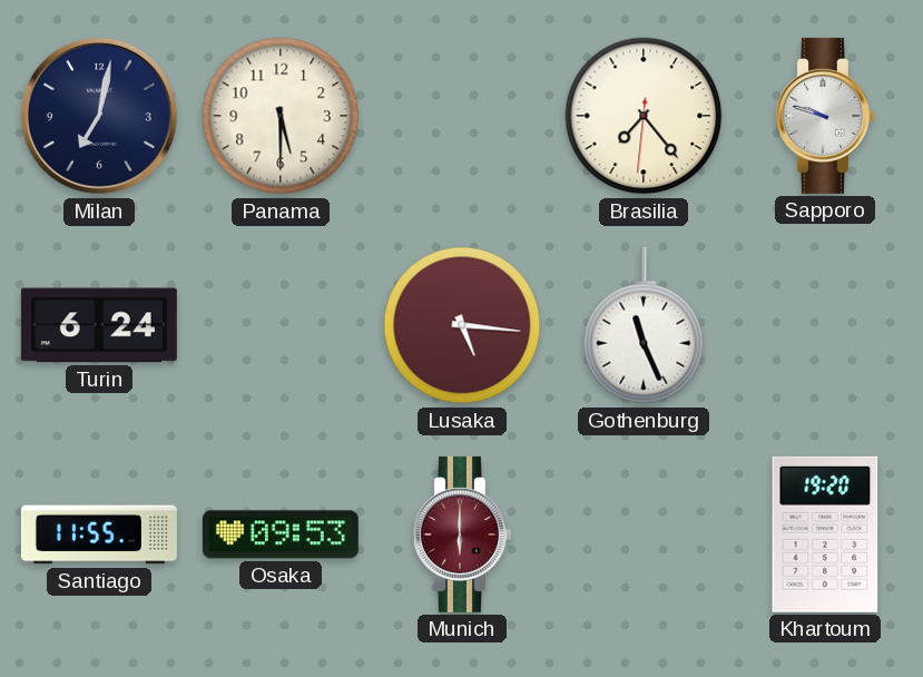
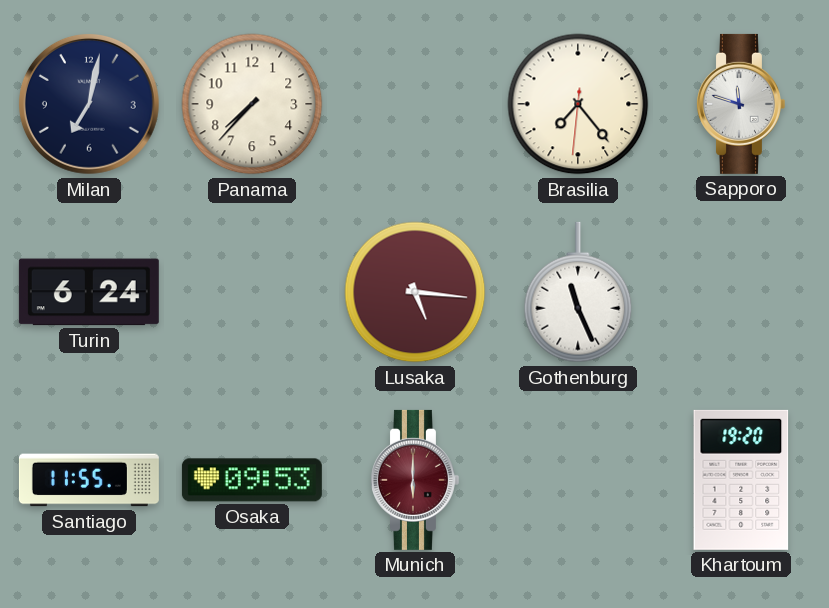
Panama: 5:30 -> 7:37
Sapporo: 9:48 -> 11:48
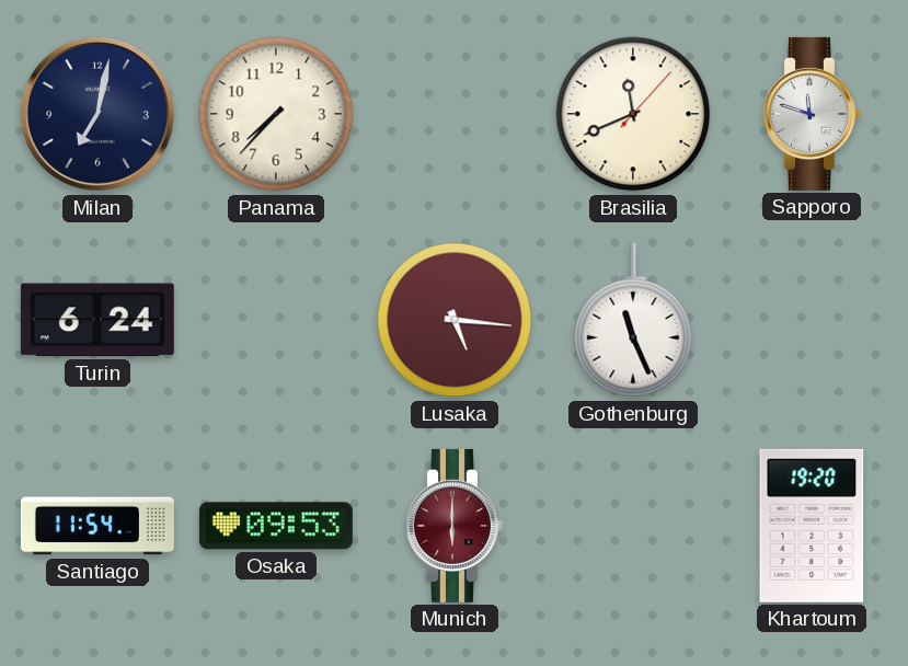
Brasilia: 7:23 -> 11:41
Santiago: 11:55 -> 11:54
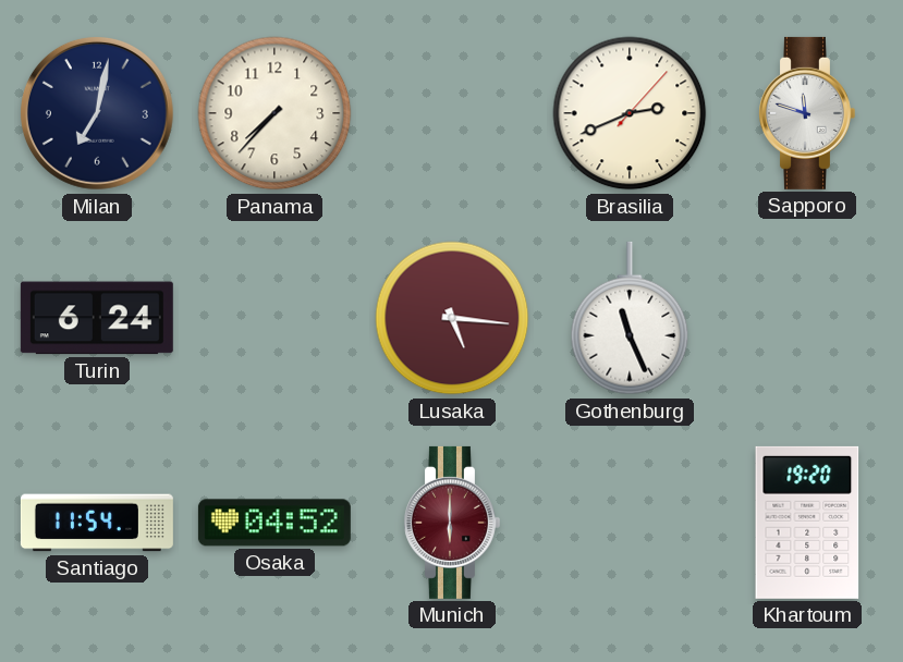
Brasilia: 11:41 -> 2:41
Osaka: 09:53 -> 04:52
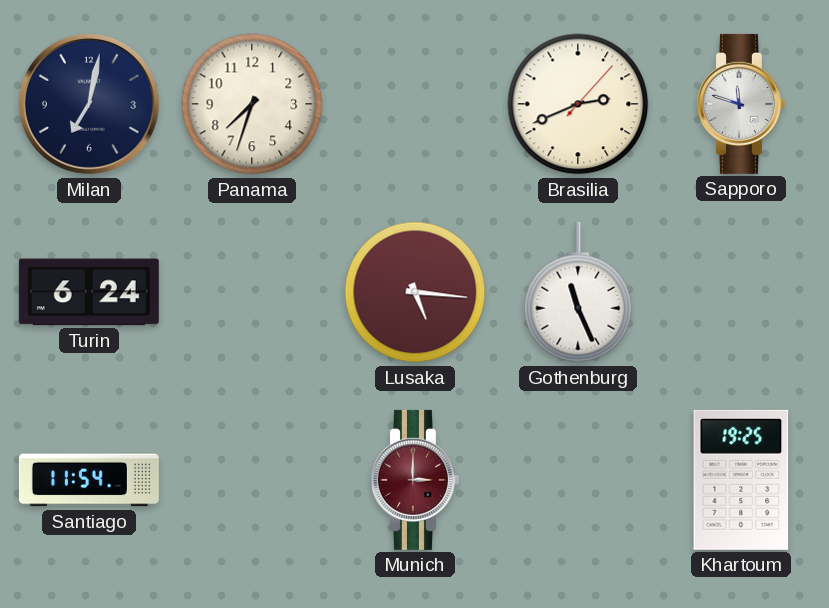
Panama: 7:37 -> 7:33
Osaka: 04:52 -> none
Munich: 6:00 -> 3:00
Khartoum: 19:20 -> 19:25
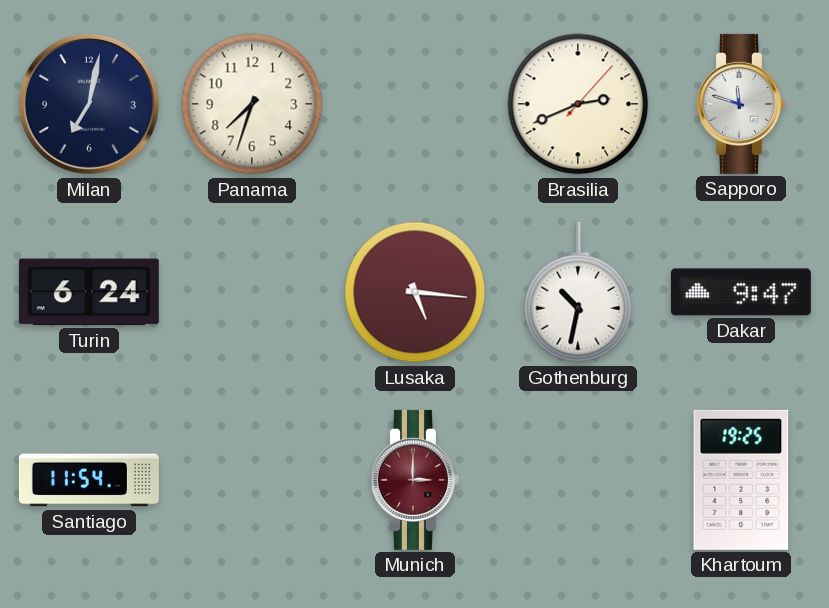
Gothenburg: 11:26 -> 10:32
Dakar: none -> 9:47
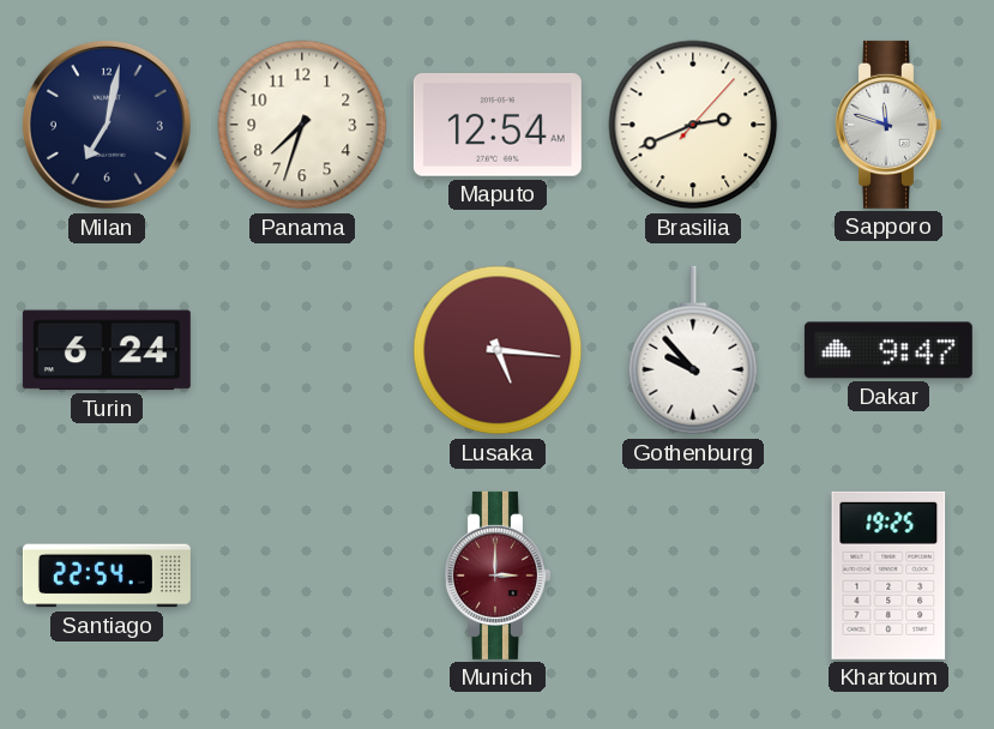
Maputo: none -> 12:54
Gothenburg: 10:32 -> 9:53
Santiago: 11:54 -> 22:54
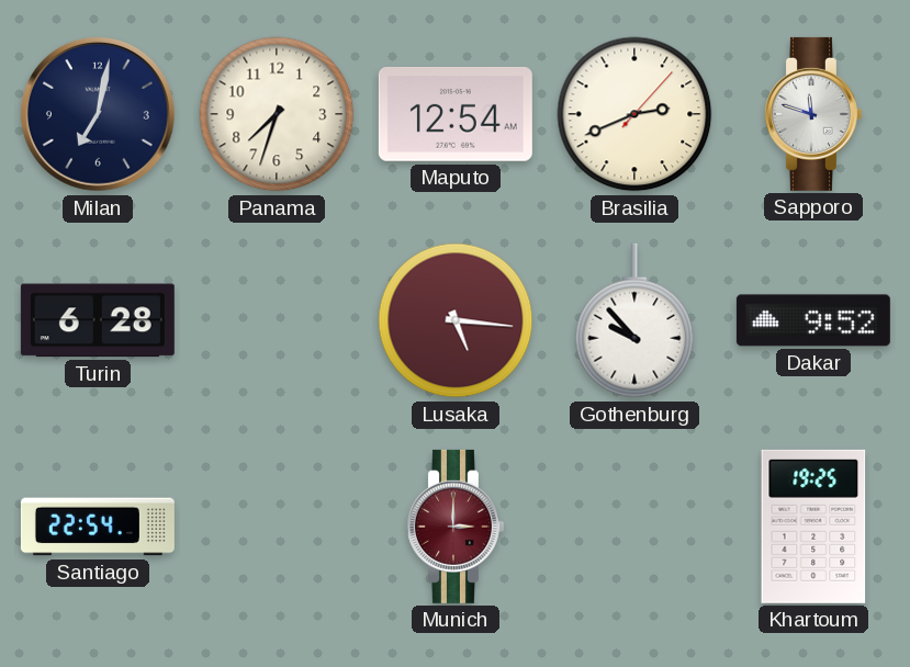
Turin: 6:24 -> 6:28
Dakar: 9:47 -> 9:52
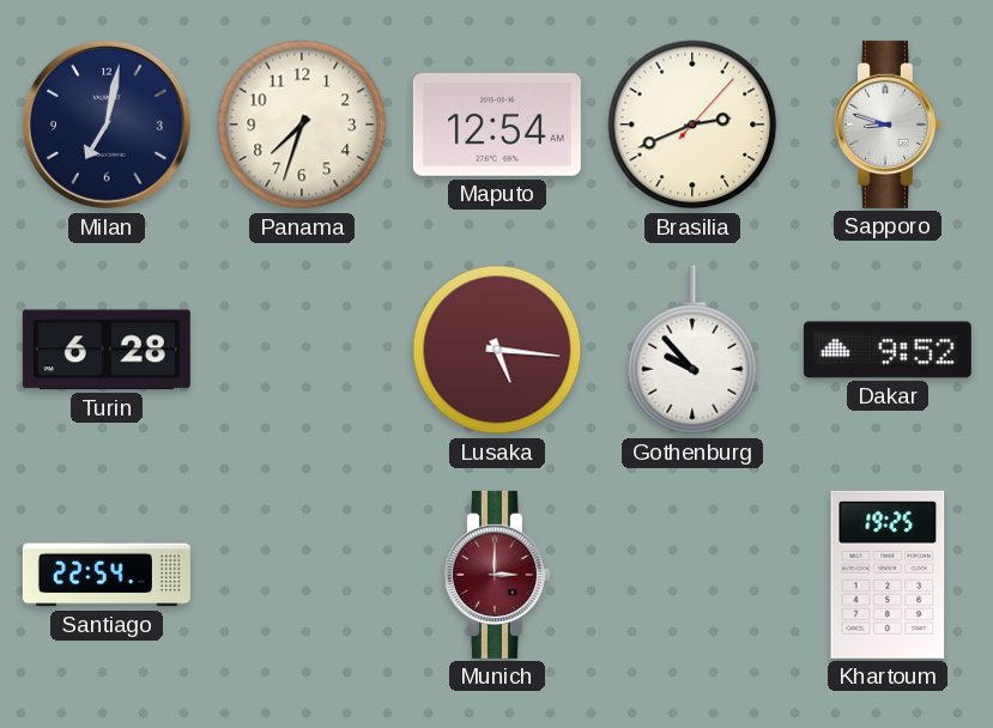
Sapporo: 11:48 -> 8:48
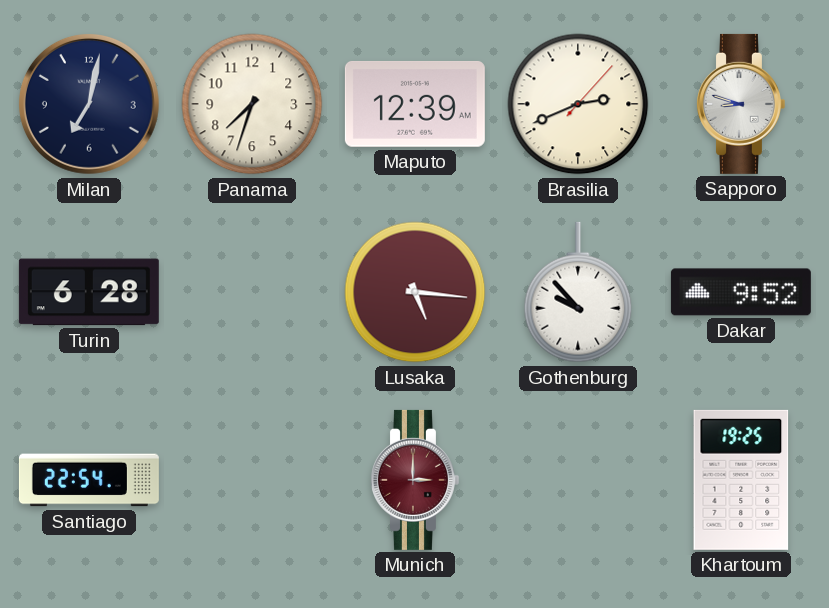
Maputo: 12:54 -> 12:39
